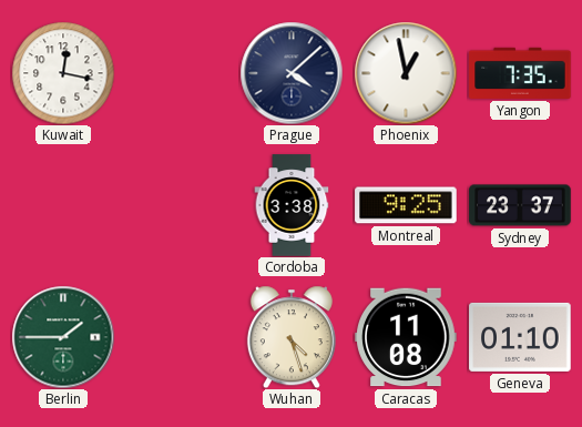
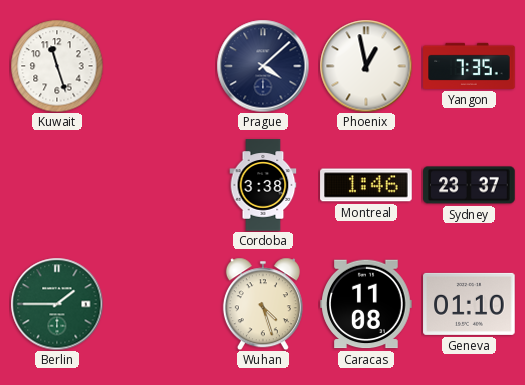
Kuwait: 12:17 -> 11:27
Montreal: 9:25 -> 1:46
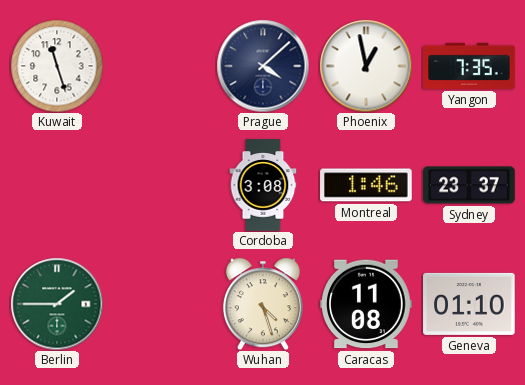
Cordoba: 3:38 -> 3:08
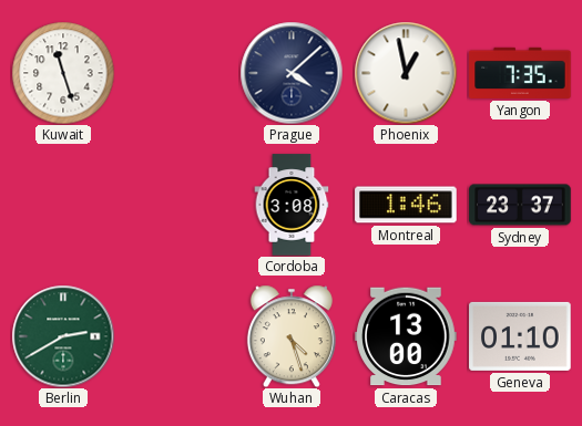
Berlin: 1:45 -> 2:40
Caracas: 11:08 -> 13:00
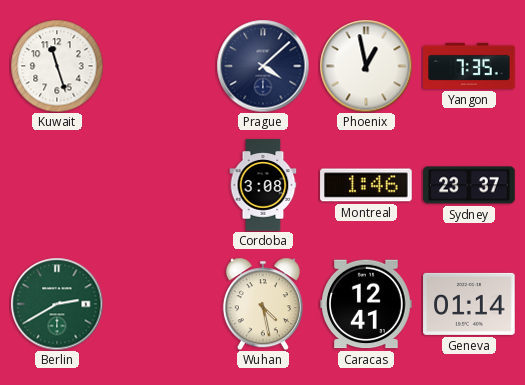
Wuhan: 4:27 -> 4:28
Caracas: 13:00 -> 12:41
Geneva: 01:10 -> 01:14
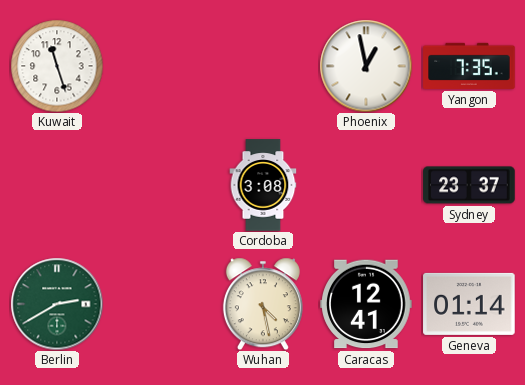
Prague: 4:08 -> none
Montreal: 1:46 -> none
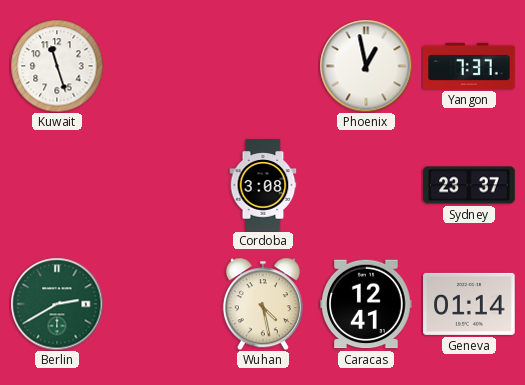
Yangon: 7:35 -> 7:37
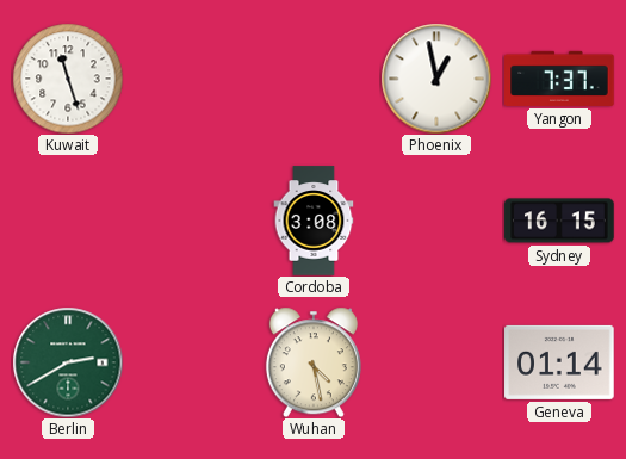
Sydney: 23:37 -> 16:15
Caracas: 12:41 -> none
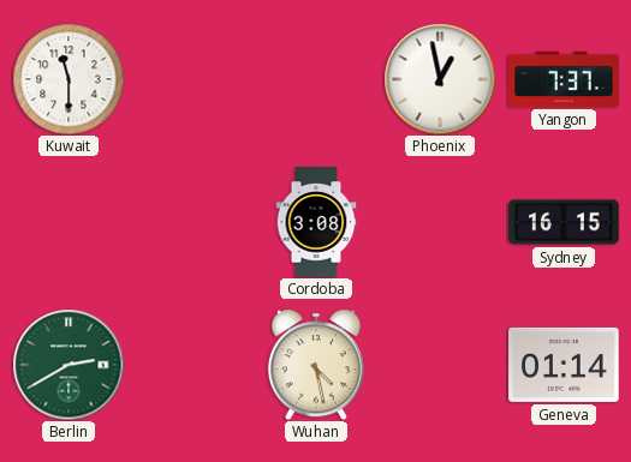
Kuwait: 11:27 -> 11:30
